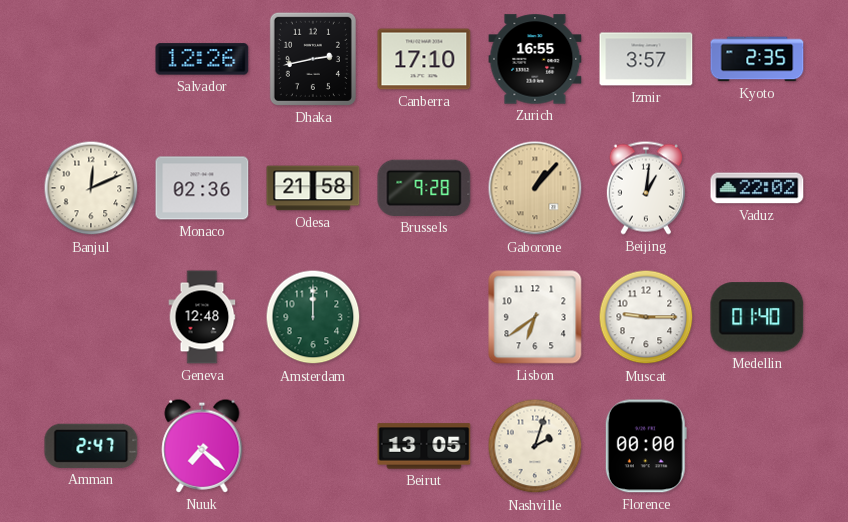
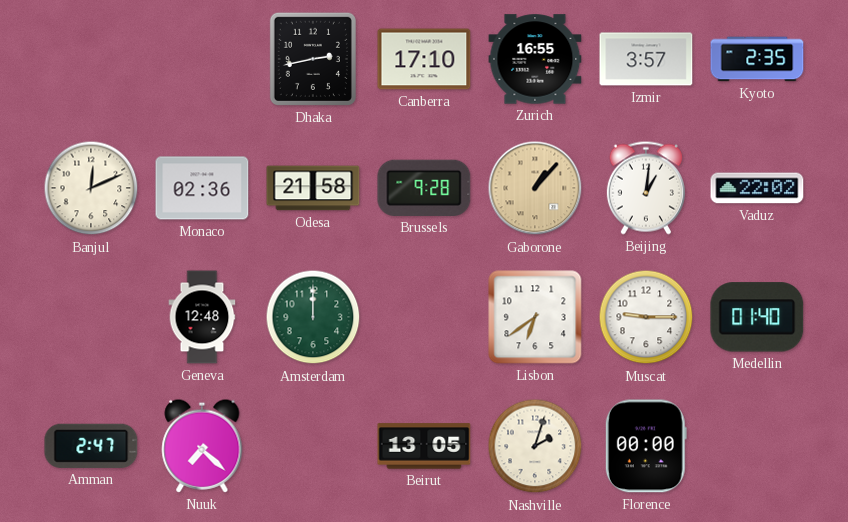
Salvador: 12:26 -> none
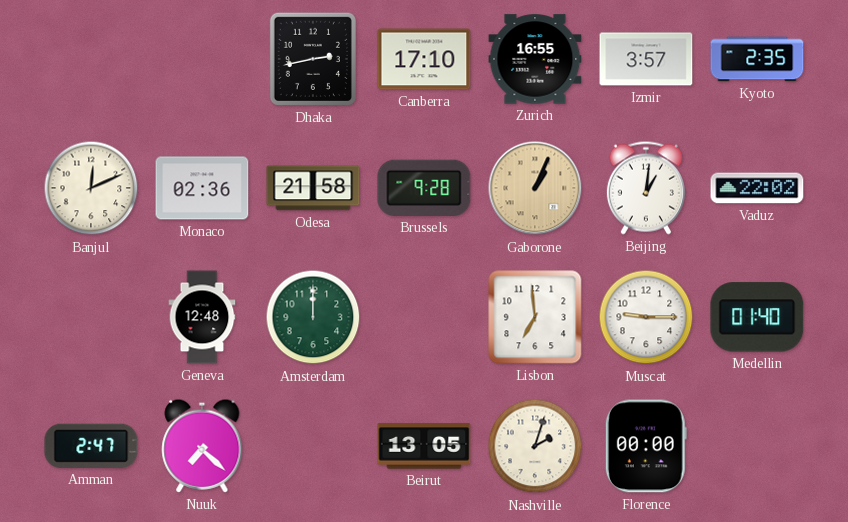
Gaborone: 1:07 -> 1:04
Lisbon: 6:39 -> 6:59
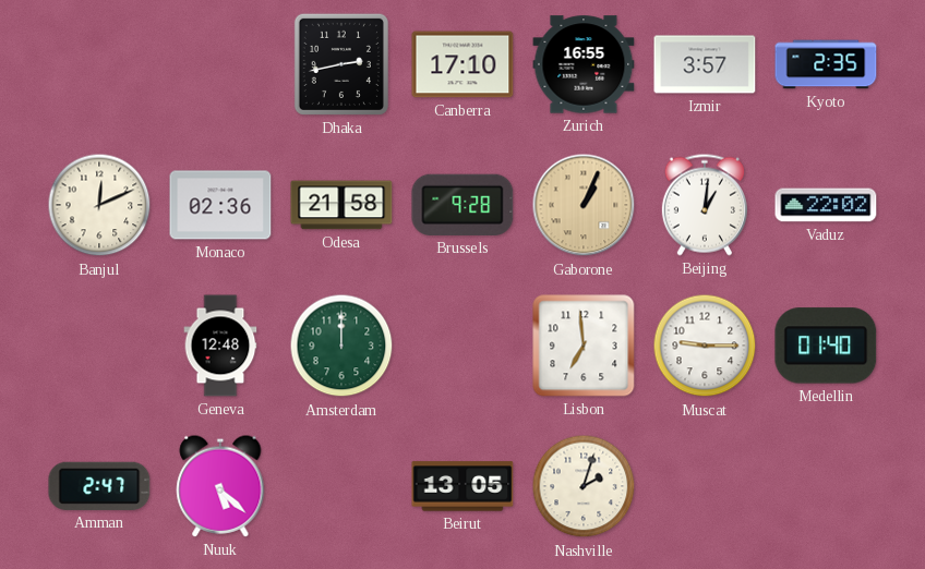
Nuuk: 7:22 -> 5:22
Florence: 00:00 -> none
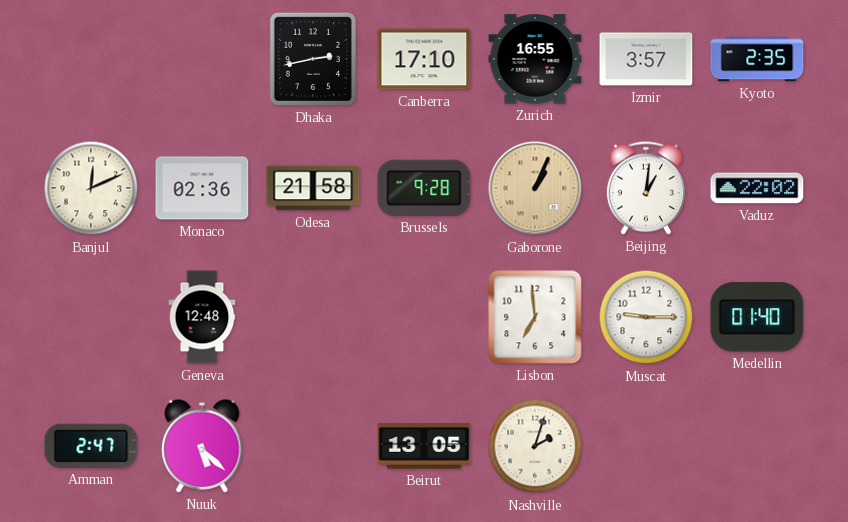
Amsterdam: 12:00 -> none
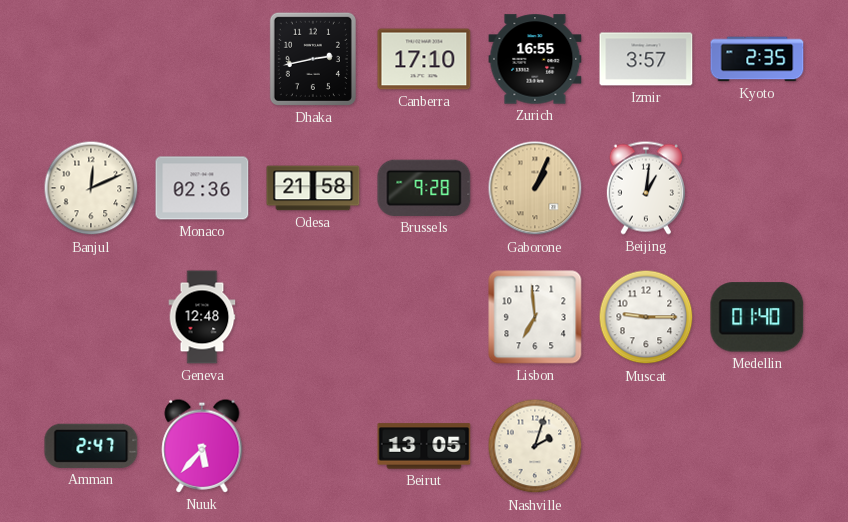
Vaduz: 22:02 -> none
Nuuk: 5:22 -> 5:37
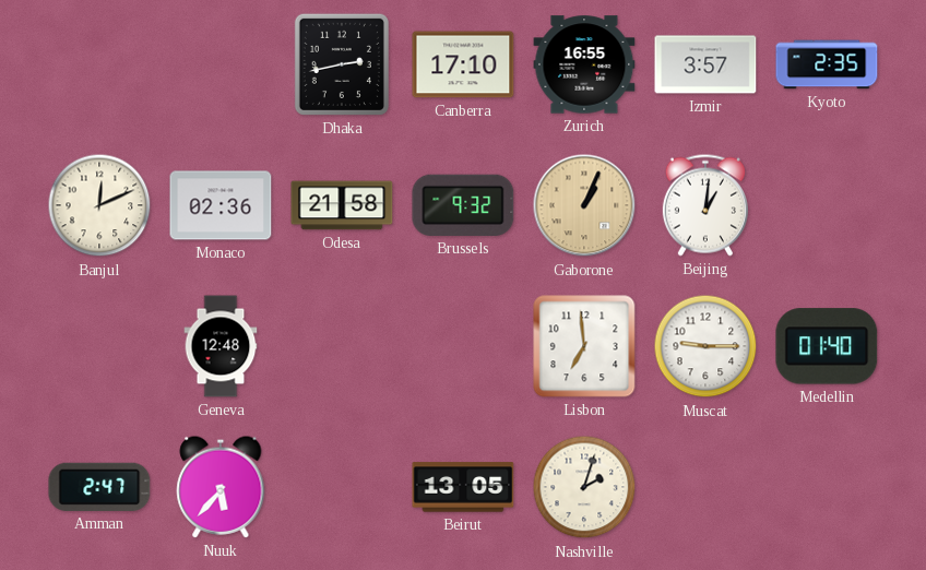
Brussels: 9:28 -> 9:32
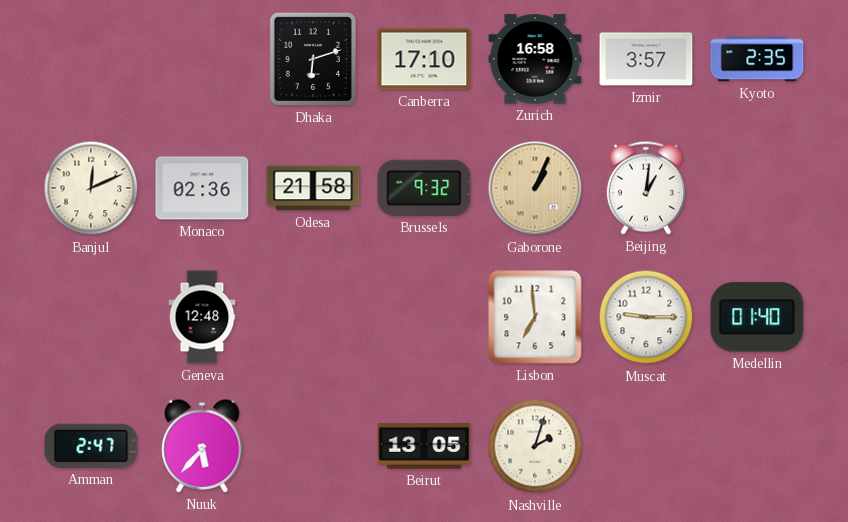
Dhaka: 2:43 -> 6:12
Zurich: 16:55 -> 16:58
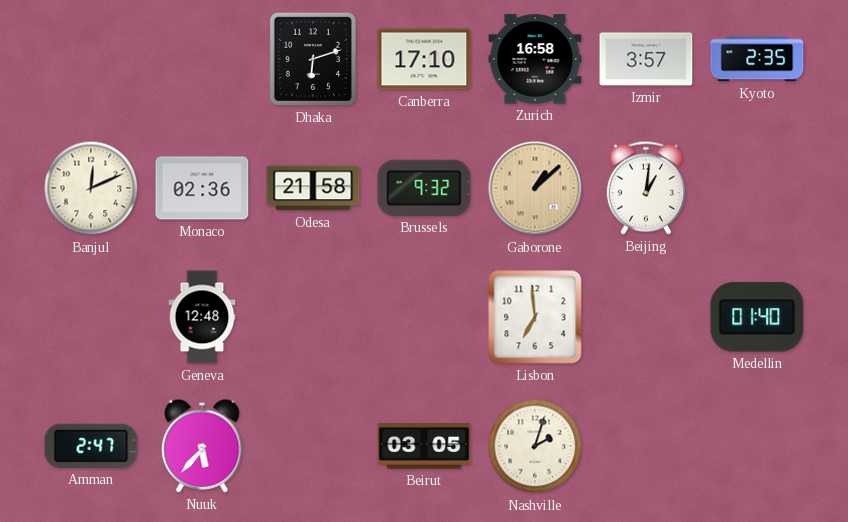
Gaborone: 1:04 -> 1:08
Muscat: 9:15 -> none
Beirut: 13:05 -> 03:05
